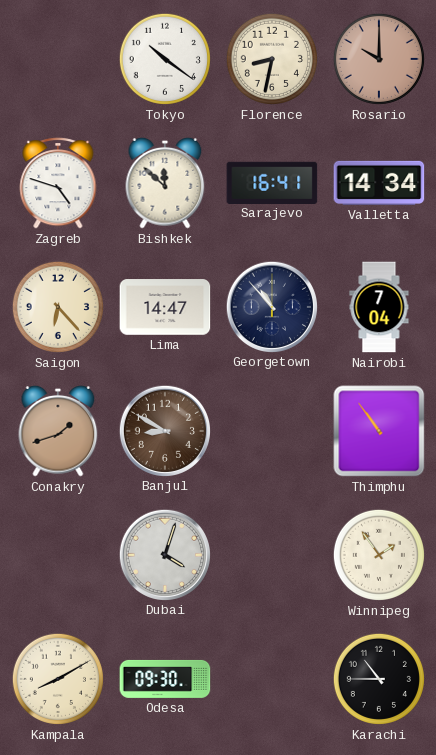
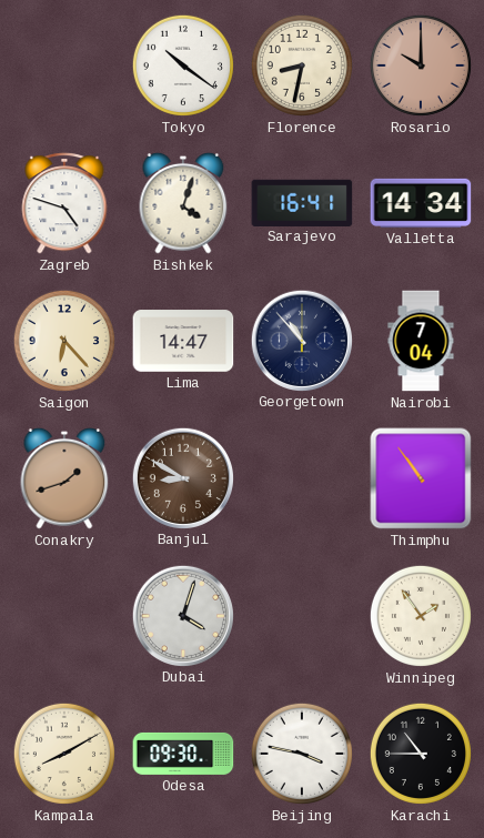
Bishkek: 11:52 -> 4:03
Beijing: none -> 3:47
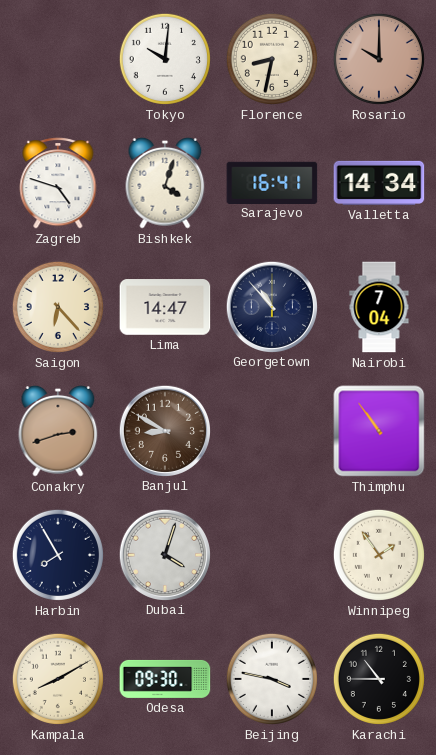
Tokyo: 10:21 -> 10:01
Conakry: 1:42 -> 2:42
Harbin: none -> 7:55
